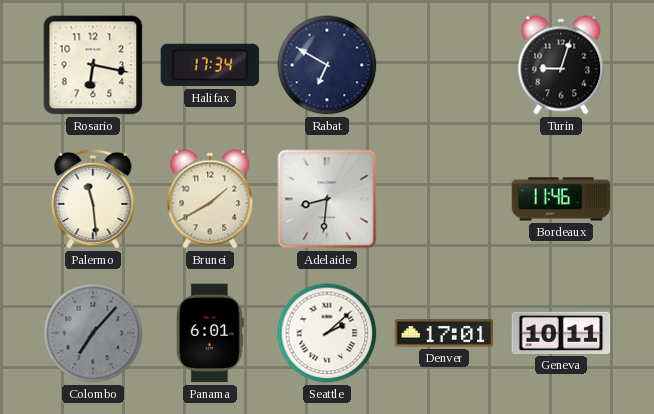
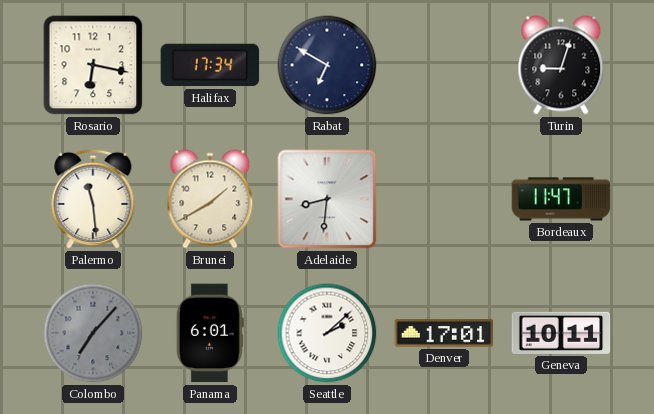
Bordeaux: 11:46 -> 11:47
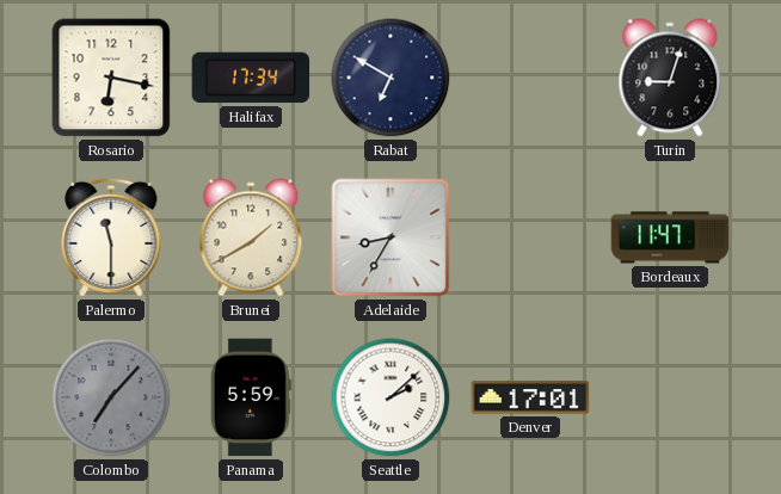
Palermo: 11:29 -> 11:30
Adelaide: 8:31 -> 8:35
Panama: 6:01 -> 5:59
Geneva: 10:11 -> none
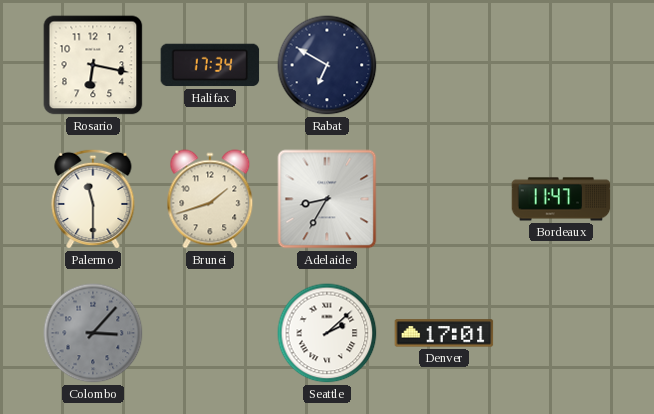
Turin: 9:03 -> none
Brunei: 1:40 -> 1:42
Colombo: 7:07 -> 3:07
Panama: 5:59 -> none
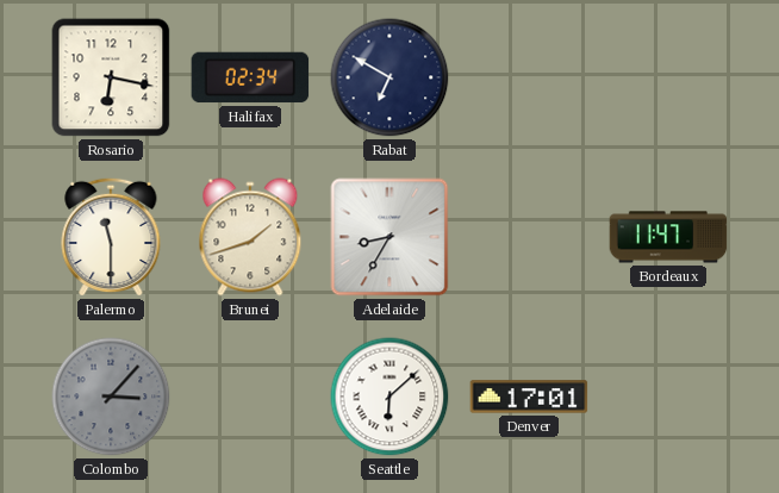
Halifax: 17:34 -> 02:34
Seattle: 2:08 -> 6:08
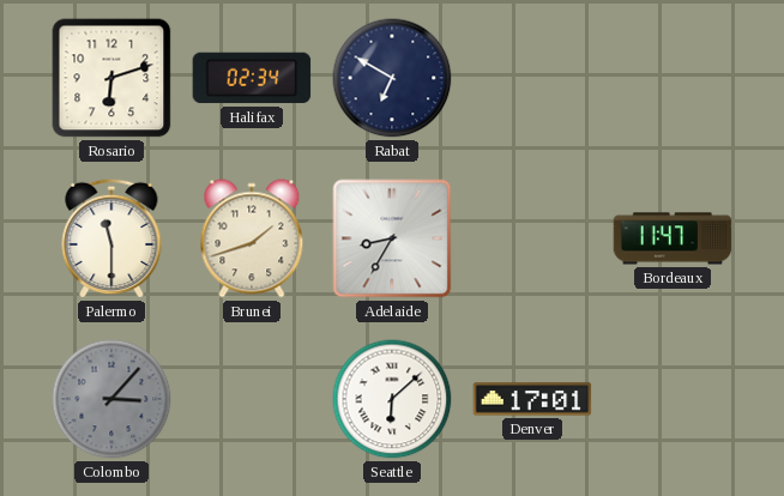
Rosario: 6:17 -> 6:12
